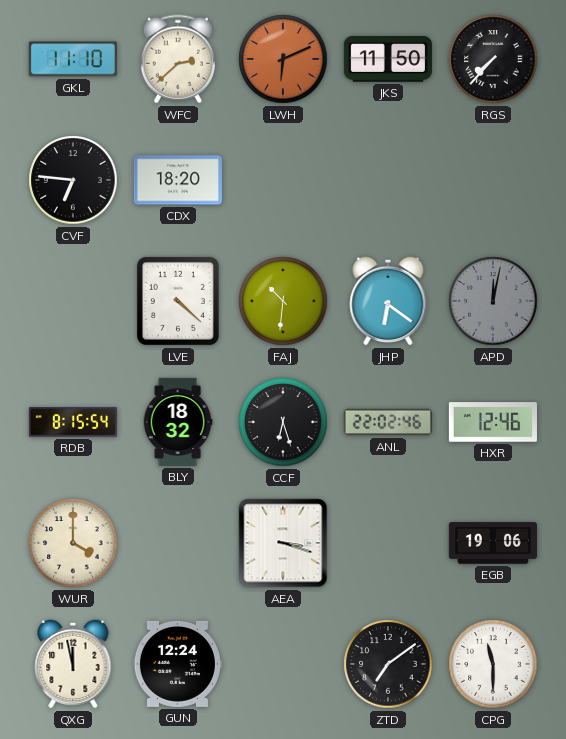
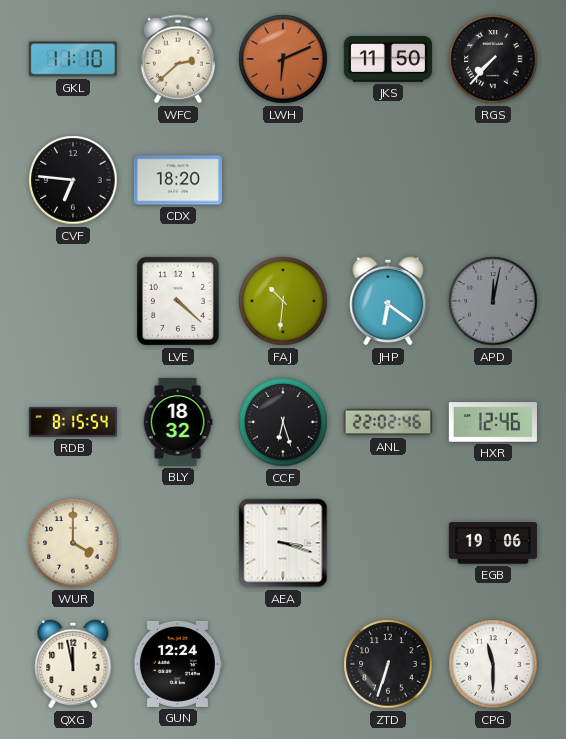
ZTD: 7:09 -> 6:33
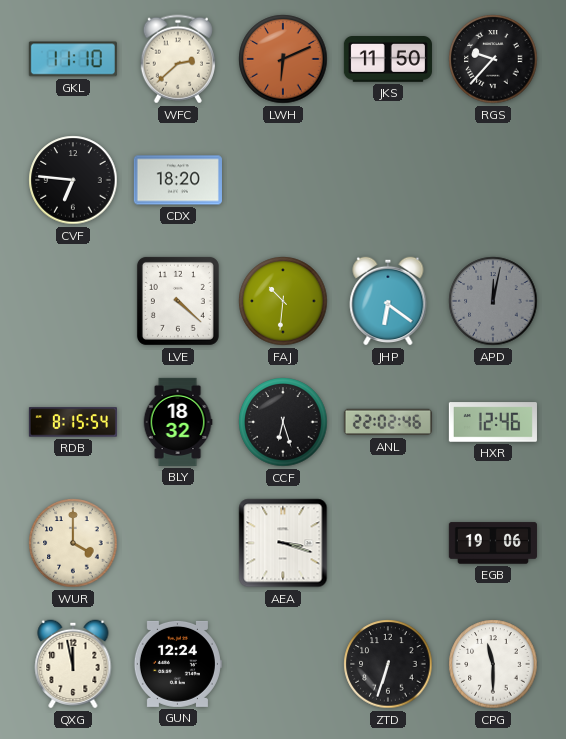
RGS: 7:37 -> 9:37
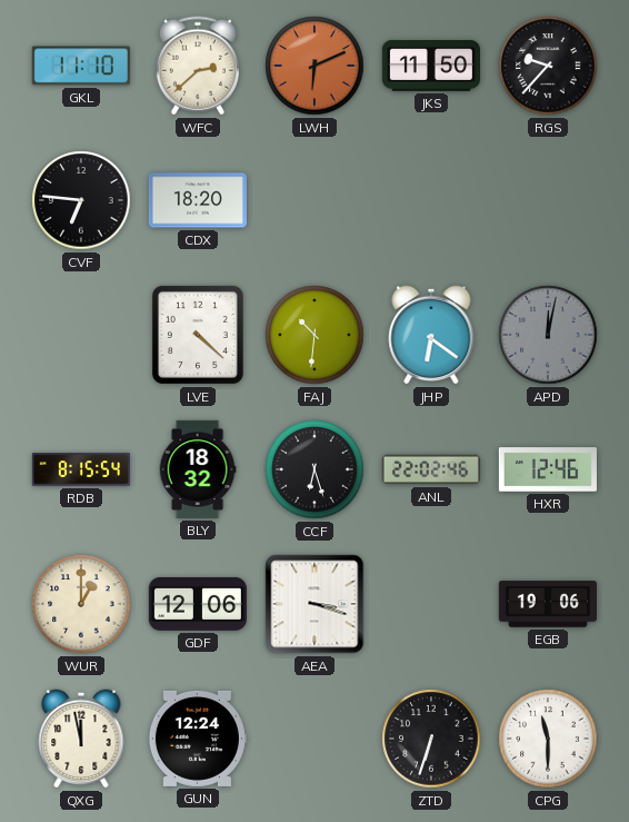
WUR: 4:00 -> 1:00
GDF: none -> 12:06
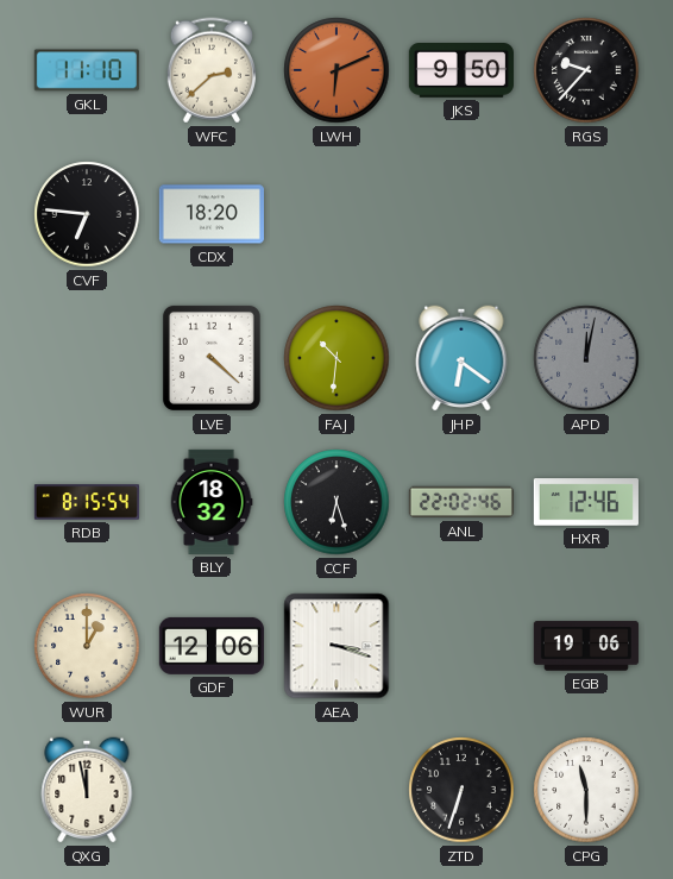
JKS: 11:50 -> 9:50
GUN: 12:24 -> none
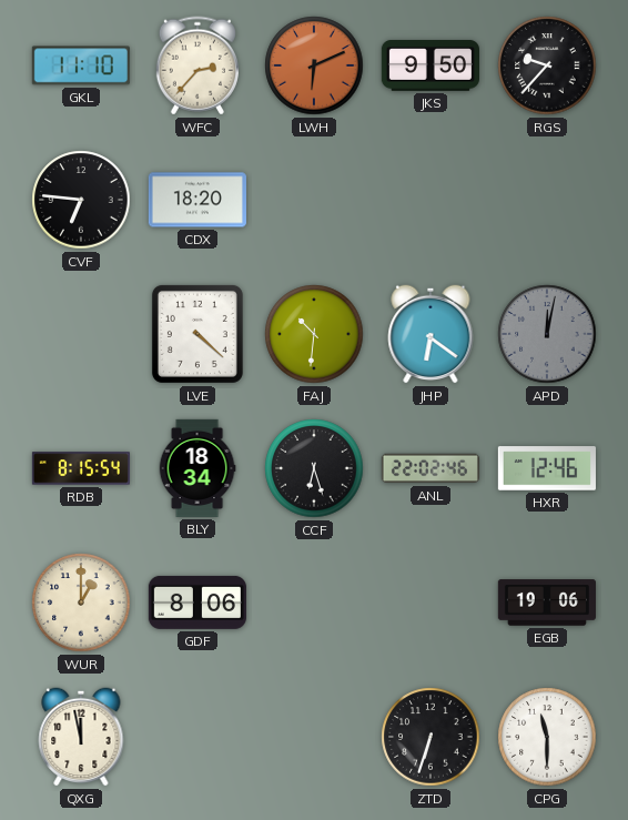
WFC: 2:38 -> 2:37
BLY: 18:32 -> 18:34
GDF: 12:06 -> 8:06
AEA: 3:18 -> none
